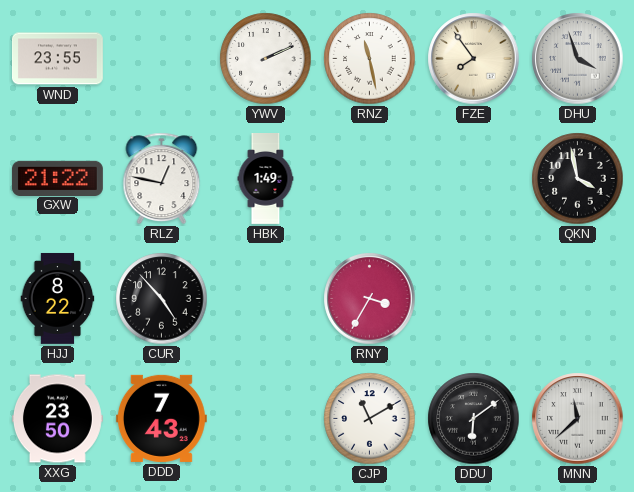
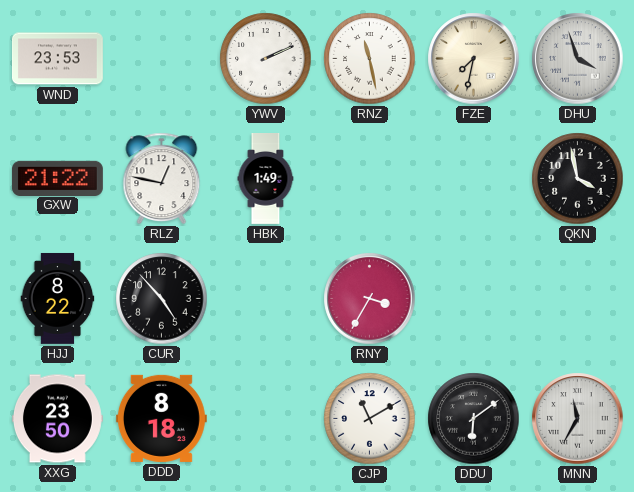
WND: 23:55 -> 23:53
FZE: 7:54 -> 7:32
DDD: 7:43 -> 8:18
MNN: 11:38 -> 11:35
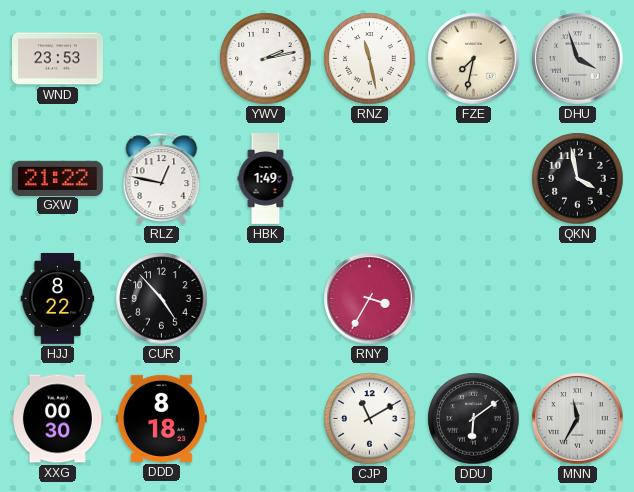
YWV: 2:11 -> 2:13
XXG: 23:50 -> 00:30
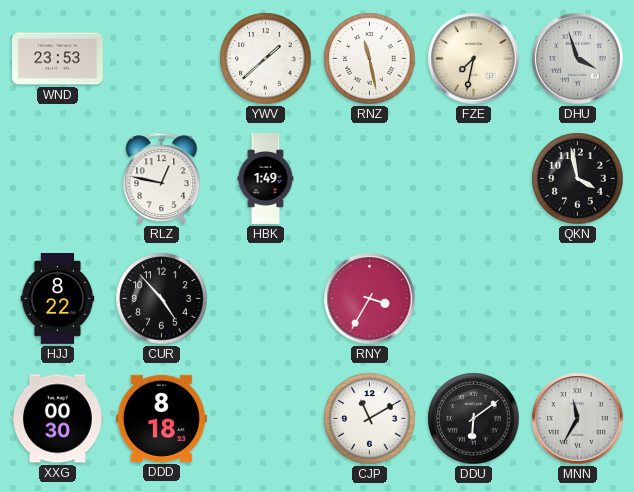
YWV: 2:13 -> 1:38
GXW: 21:22 -> none
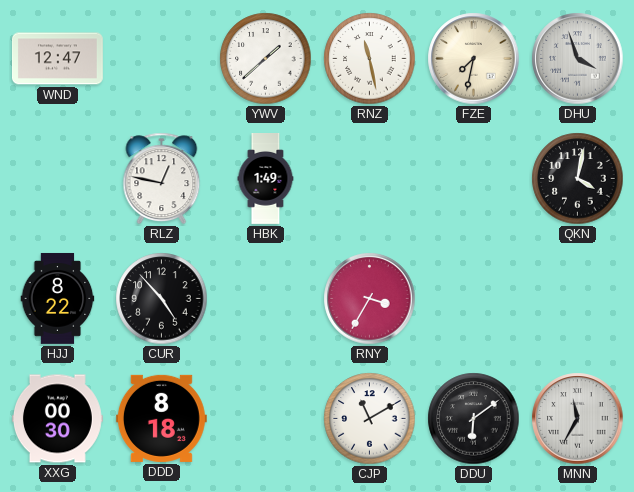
WND: 23:53 -> 12:47
QKN: 3:58 -> 4:02
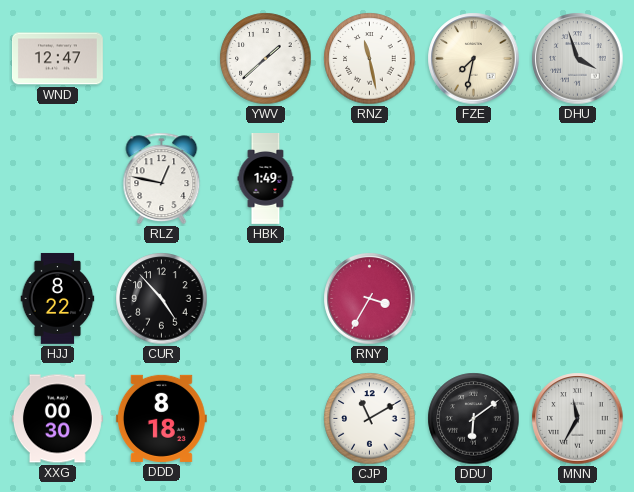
QKN: 4:02 -> none
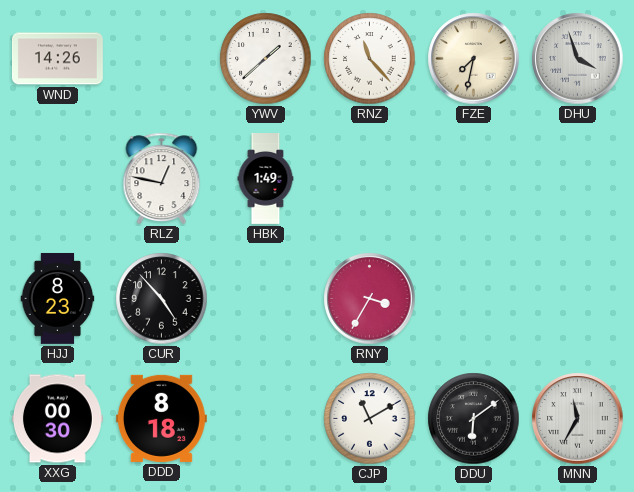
WND: 12:47 -> 14:26
RNZ: 11:28 -> 11:23
HJJ: 8:22 -> 8:23
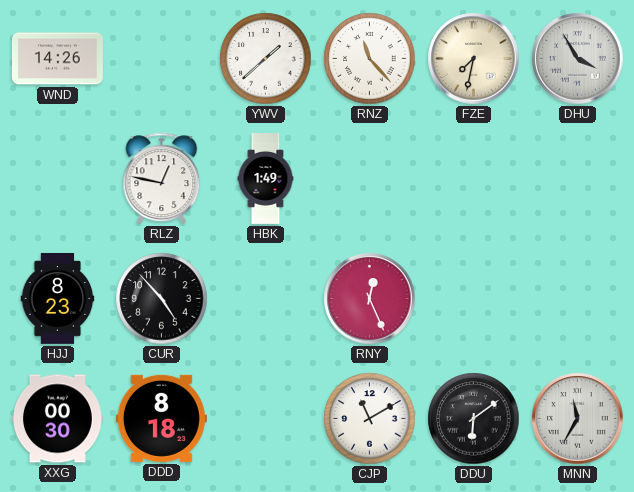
DHU: 3:57 -> 3:55
RNY: 3:35 -> 12:26
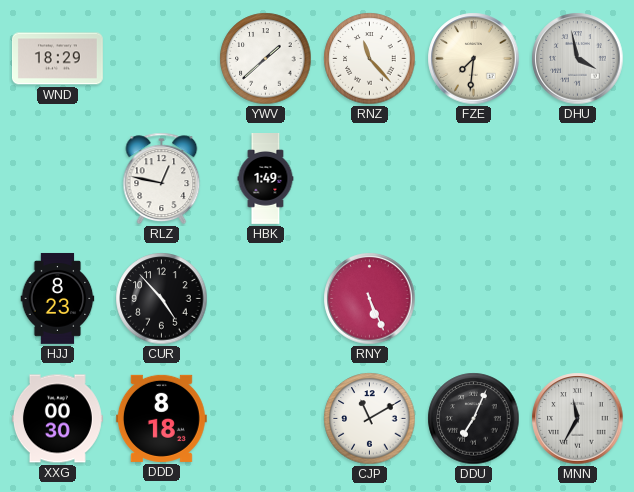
WND: 14:26 -> 18:29
FZE: 7:32 -> 7:31
DHU: 3:55 -> 3:58
RNY: 12:26 -> 5:26
DDU: 6:09 -> 7:04
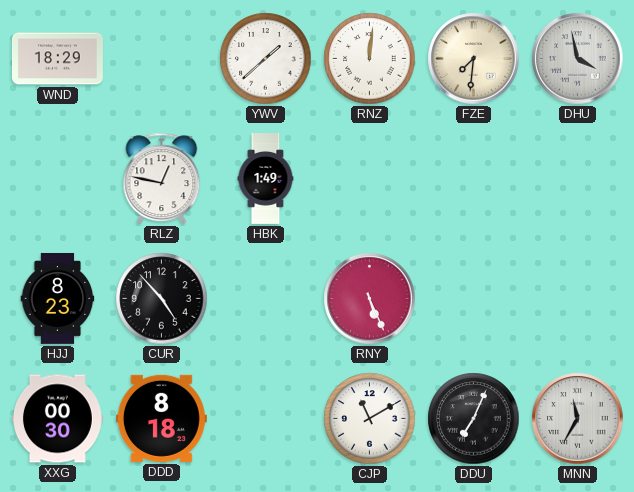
RNZ: 11:23 -> 12:01
